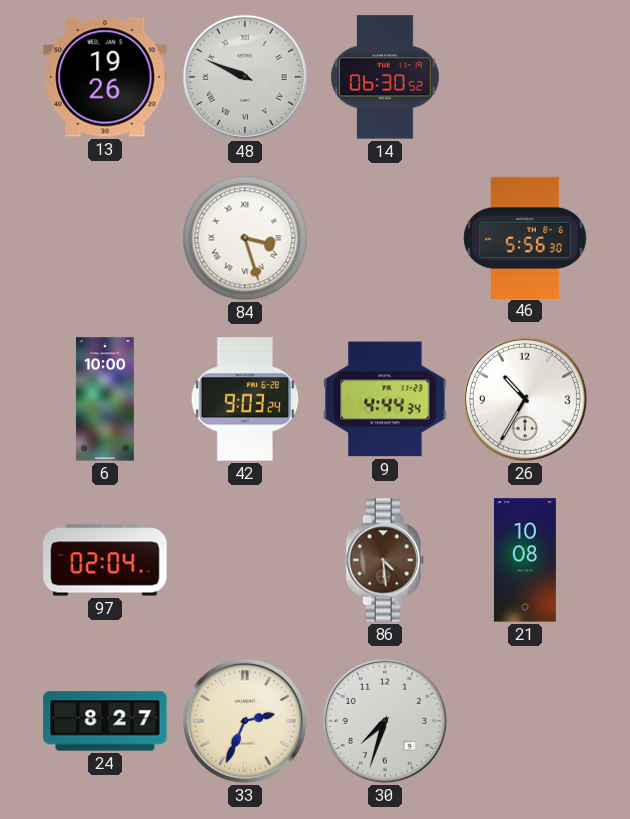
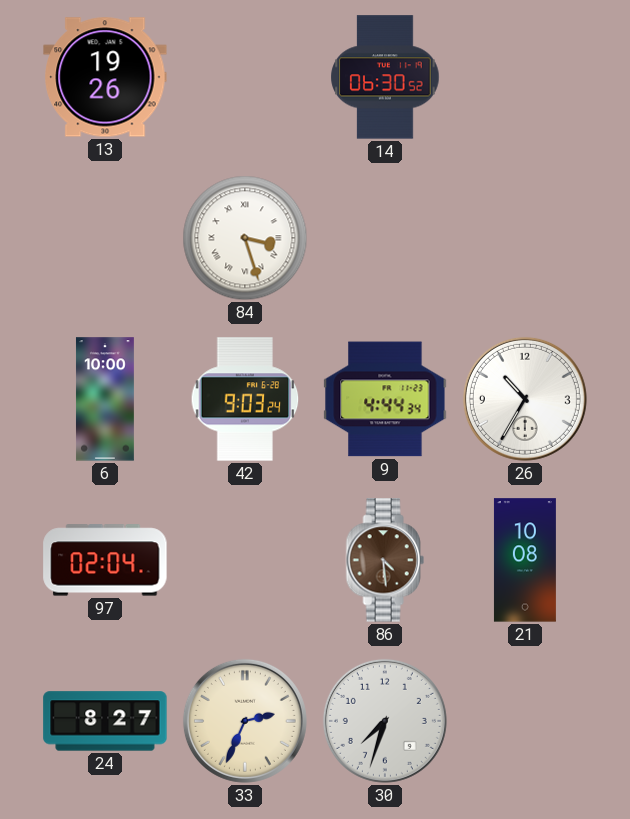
48: 9:49 -> none
46: 5:56 -> none
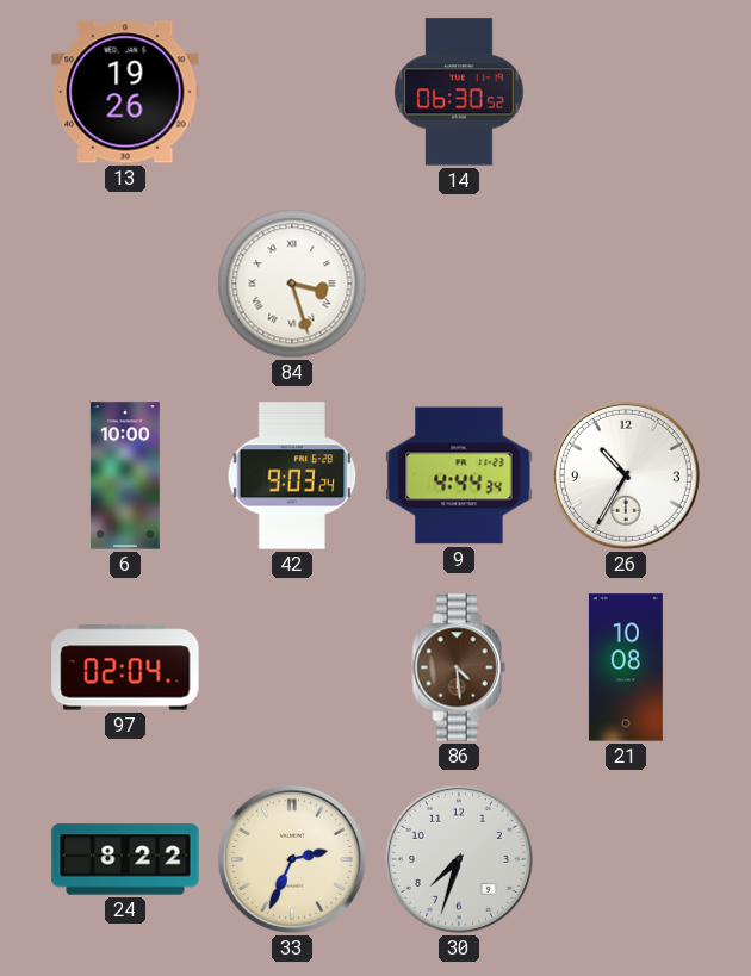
24: 8:27 -> 8:22
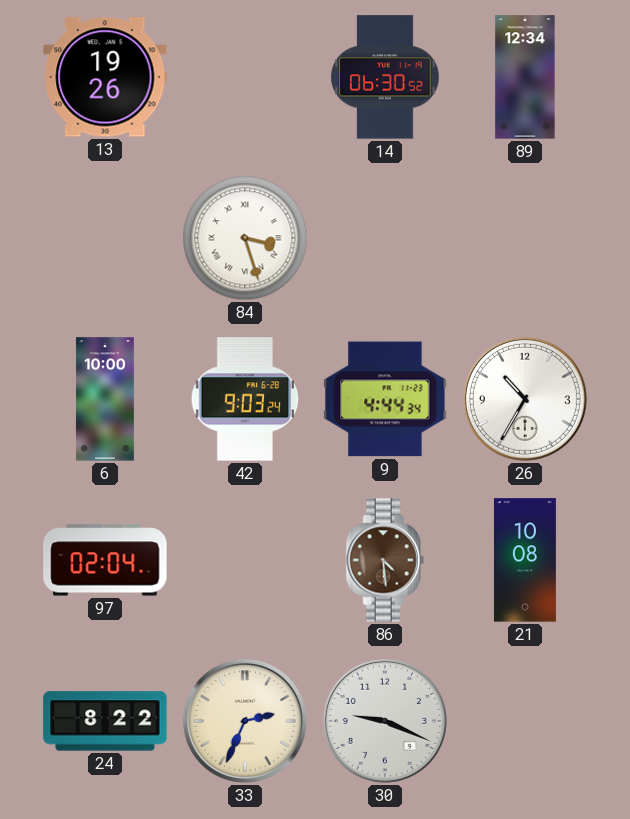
89: none -> 12:34
30: 7:33 -> 9:19
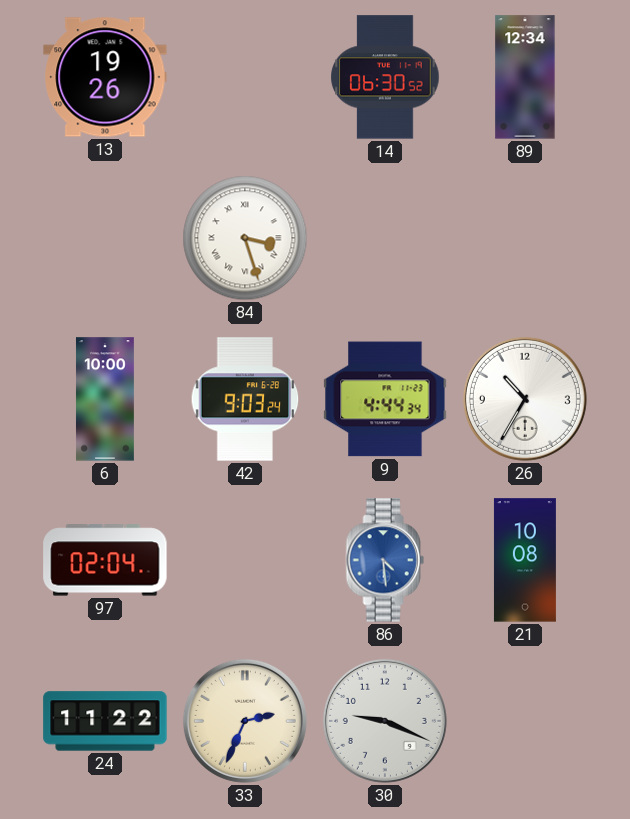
86 dial: brown -> blue
24: 8:22 -> 11:22
